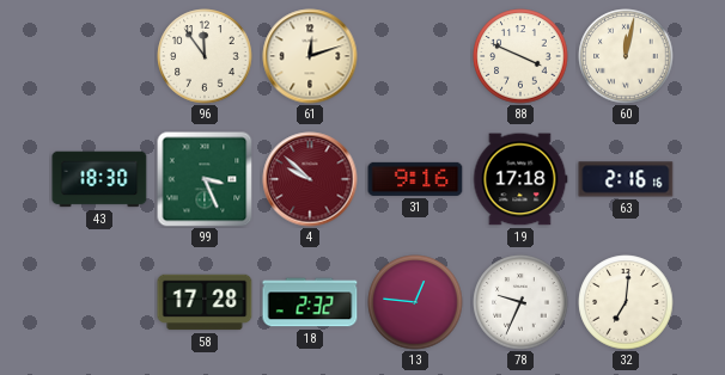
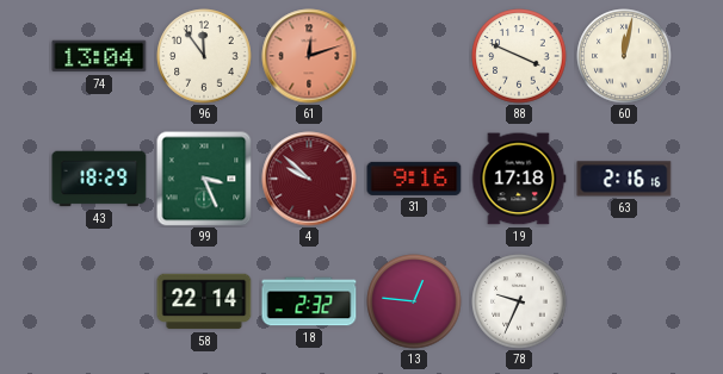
74: none -> 13:04
61 dial: cream -> salmon
43: 18:30 -> 18:29
58: 17:28 -> 22:14
32: 7:01 -> none
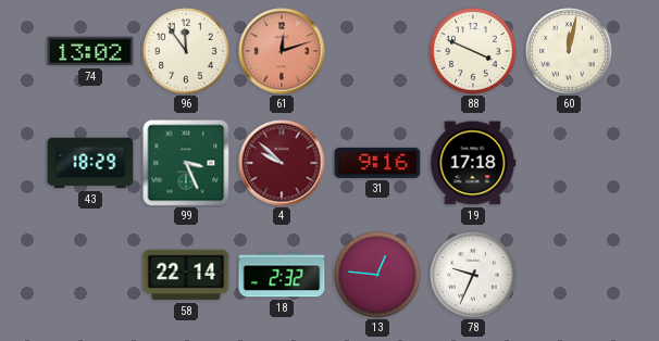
74: 13:04 -> 13:02
63: 2:16 -> none
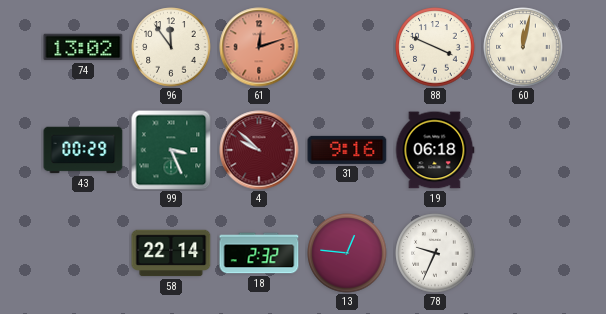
43: 18:29 -> 00:29
19: 17:18 -> 06:18
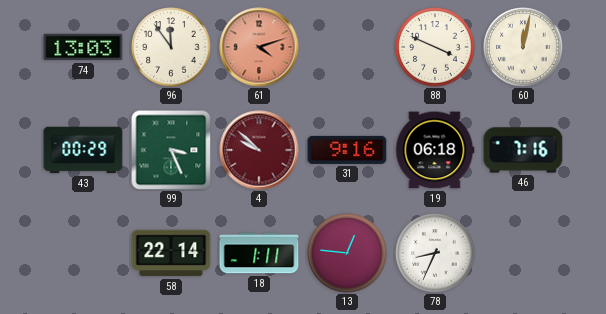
74: 13:02 -> 13:03
61: 12:12 -> 4:12
46: none -> 7:16
18: 2:32 -> 1:11
78: 9:34 -> 8:34
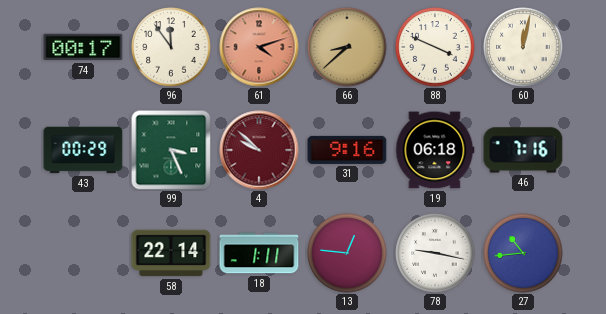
74: 13:03 -> 00:17
66: none -> 8:38
78: 8:34 -> 9:17
27: none -> 10:44
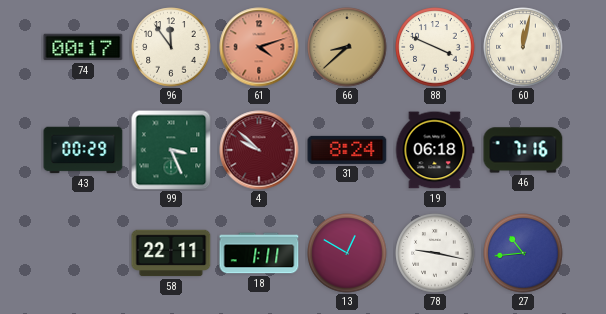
31: 9:16 -> 8:24
58: 22:14 -> 22:11
13: 12:46 -> 12:50
